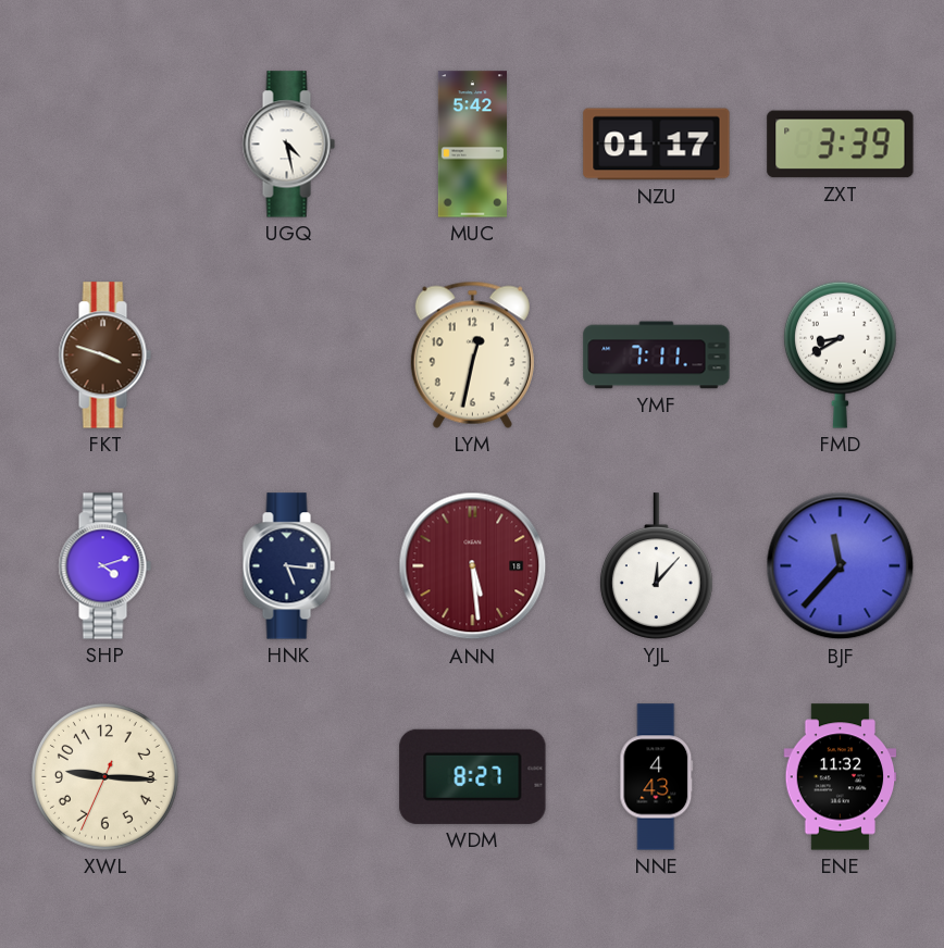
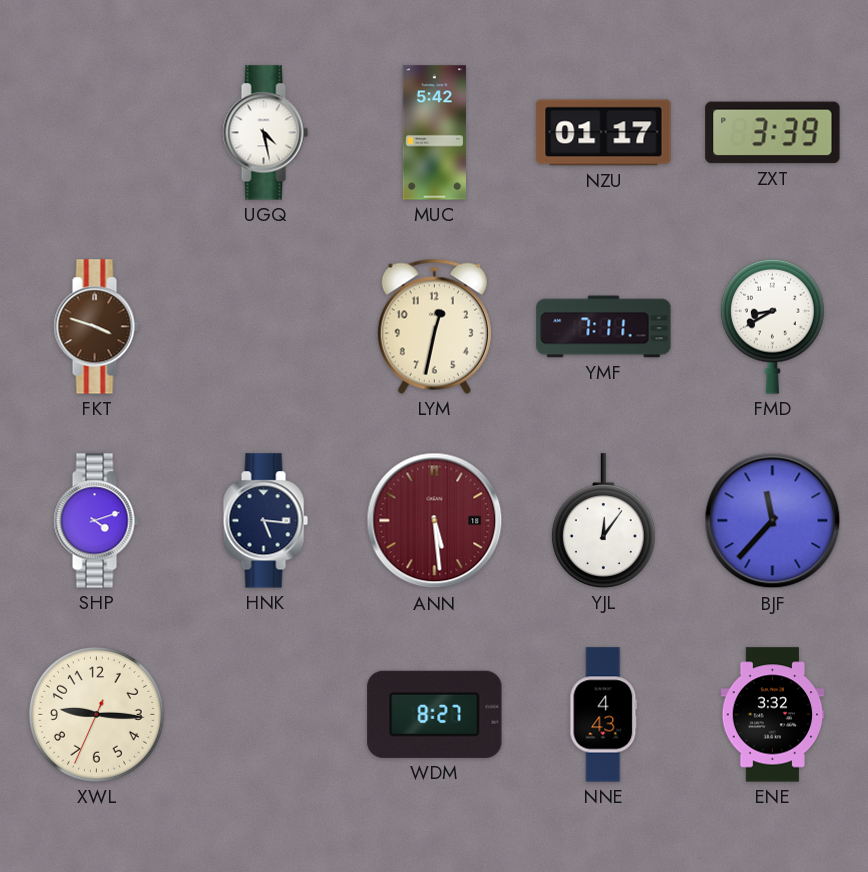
YJL: 12:07 -> 12:06
ENE: 11:32 -> 3:32
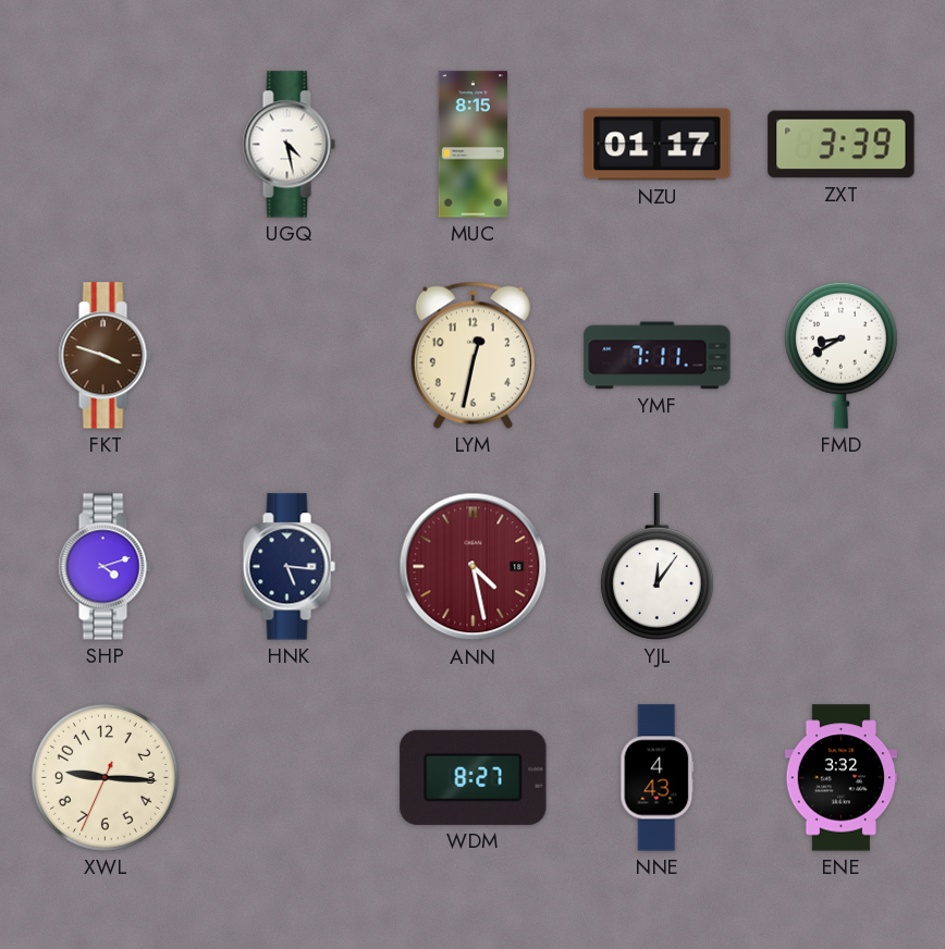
MUC: 5:42 -> 8:15
ANN: 5:29 -> 4:28
BJF: 11:37 -> none
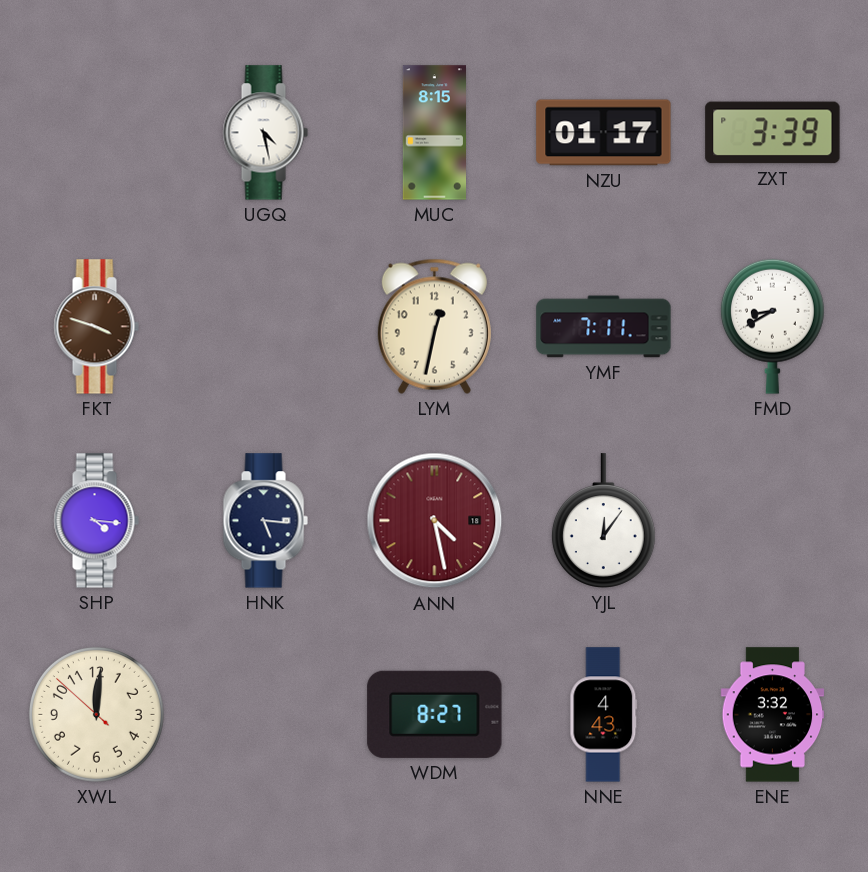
SHP: 4:12 -> 4:16
XWL: 9:15 -> 12:00
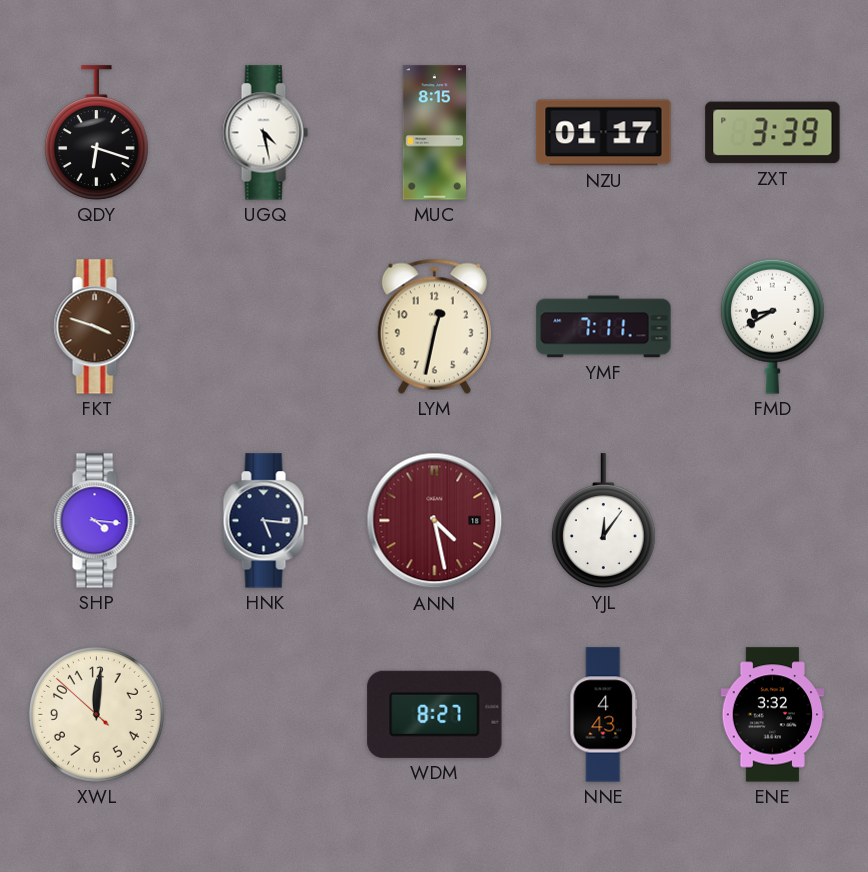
QDY: none -> 6:18
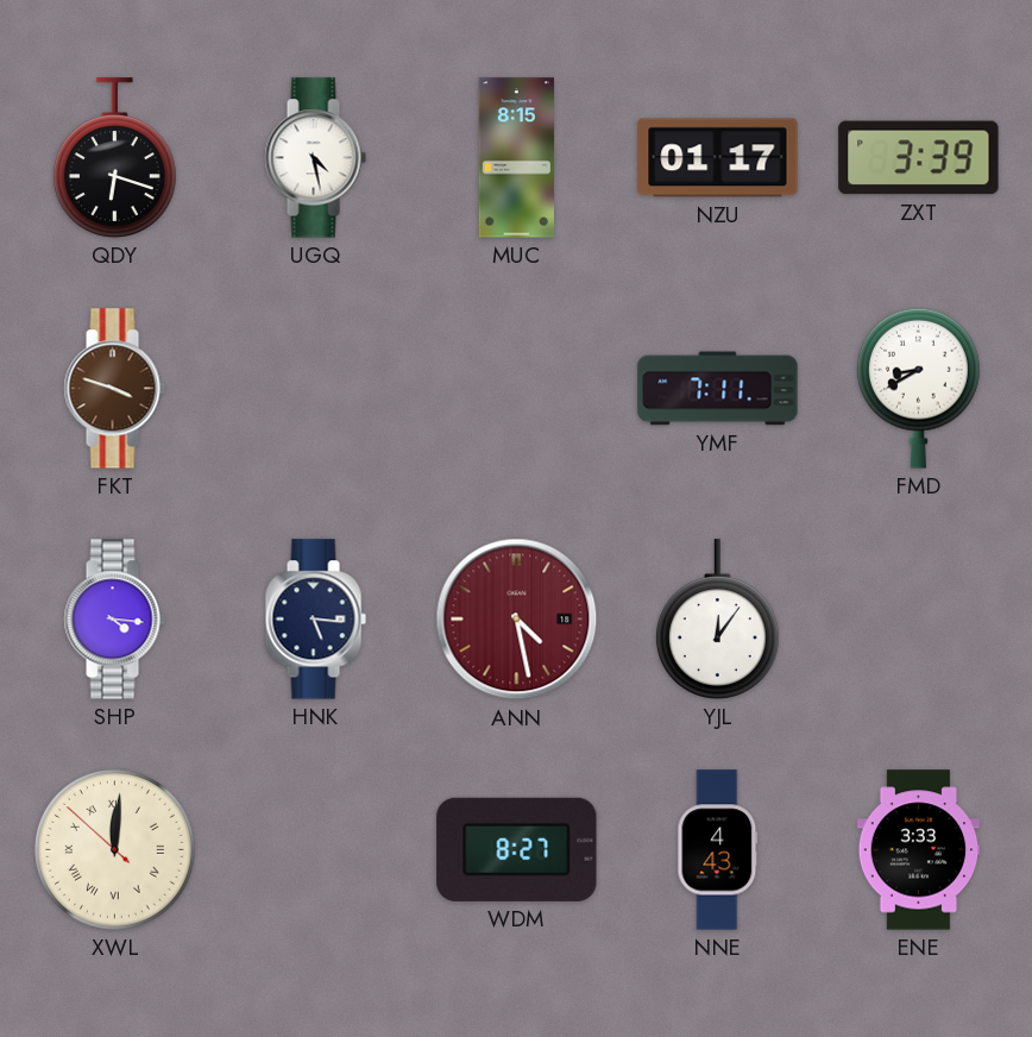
LYM: 12:32 -> none
XWL numerals: Arabic -> Roman
ENE: 3:32 -> 3:33
